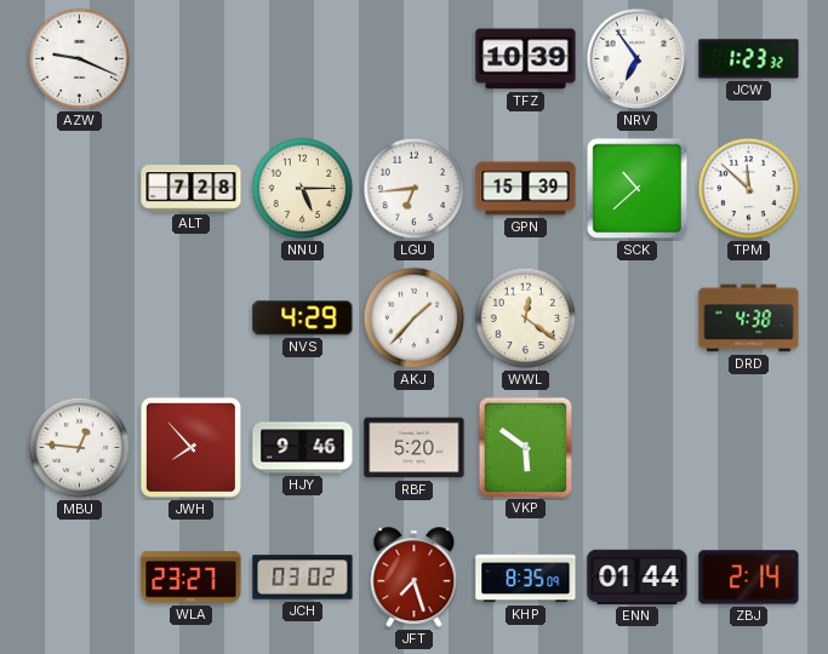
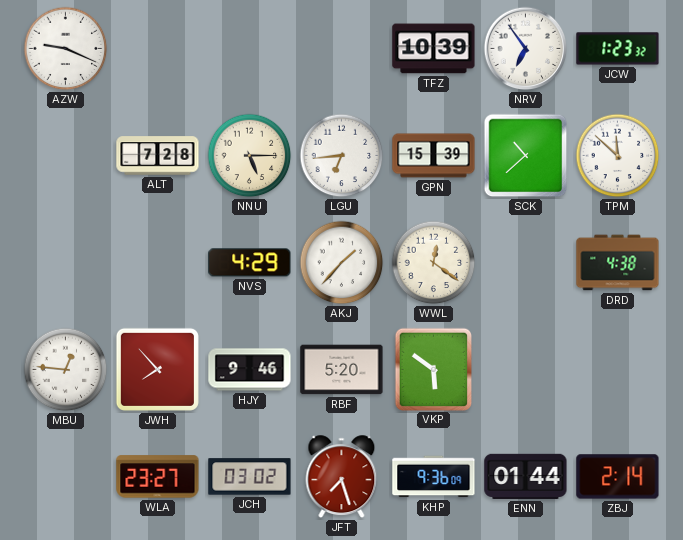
KHP: 8:35 -> 9:36
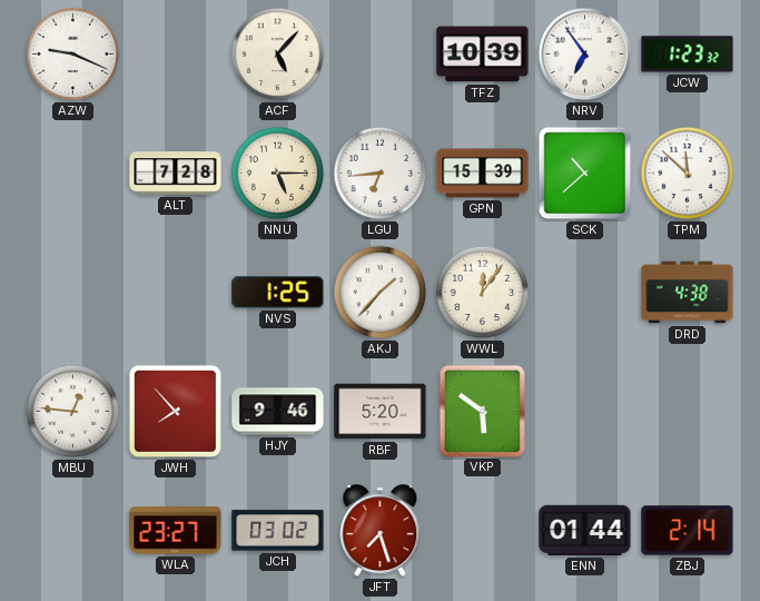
ACF: none -> 5:07
NVS: 4:29 -> 1:25
WWL: 12:21 -> 12:06
KHP: 9:36 -> none
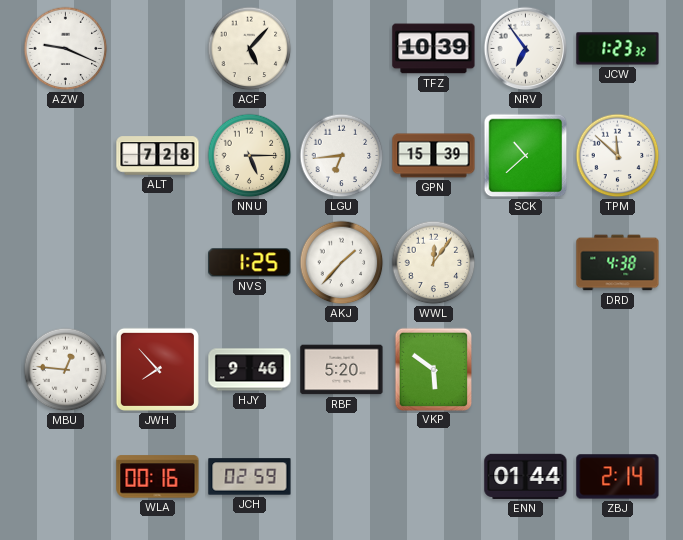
WLA: 23:27 -> 00:16
JCH: 03:02 -> 02:59
JFT: 7:27 -> none
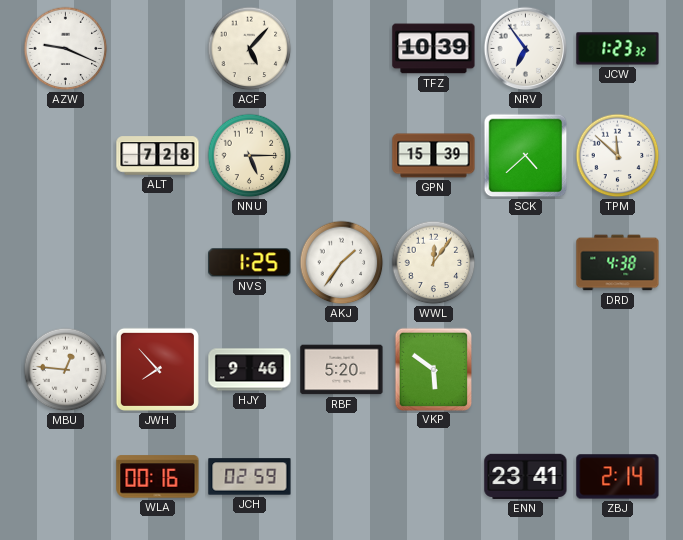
LGU: 6:44 -> none
SCK: 10:38 -> 4:38
AKJ: 1:37 -> 1:36
ENN: 01:44 -> 23:41
